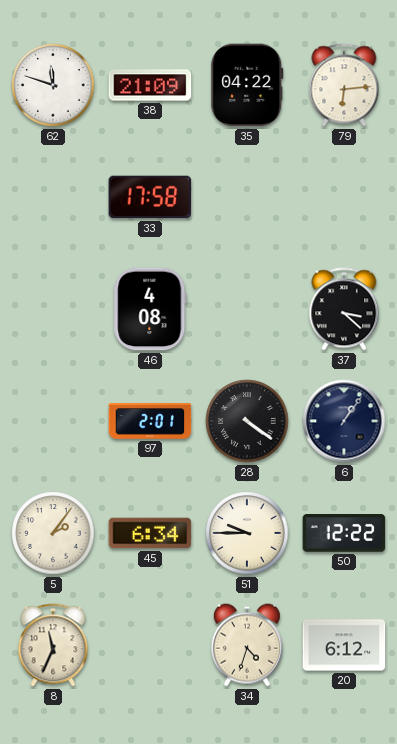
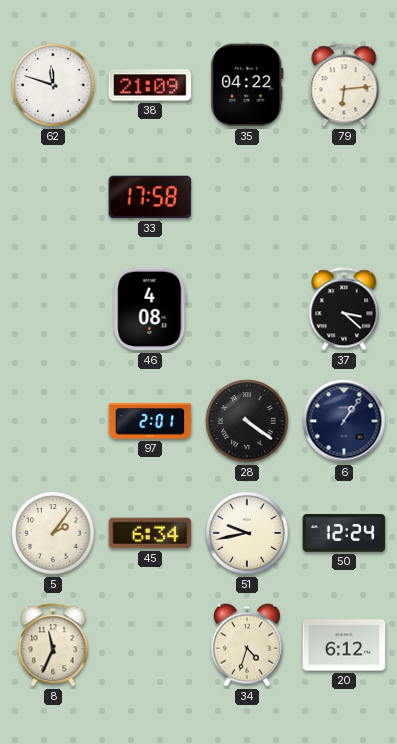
51: 9:45 -> 9:43
50: 12:22 -> 12:24
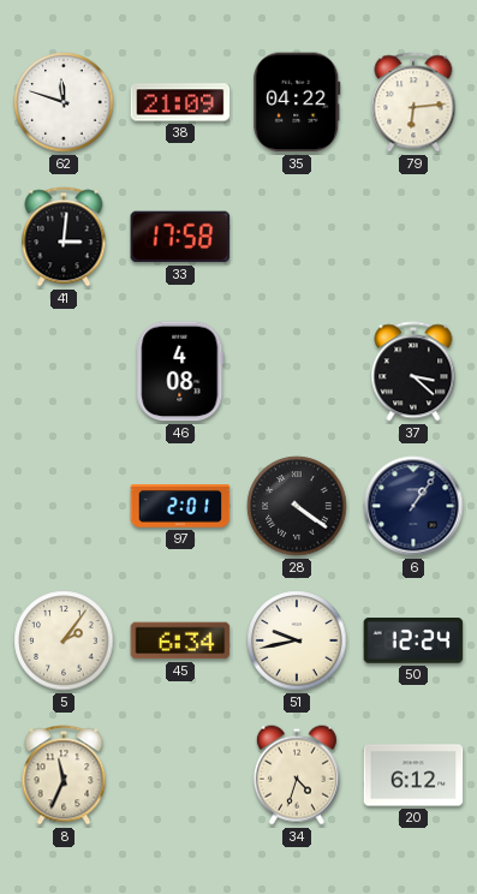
41: none -> 3:01
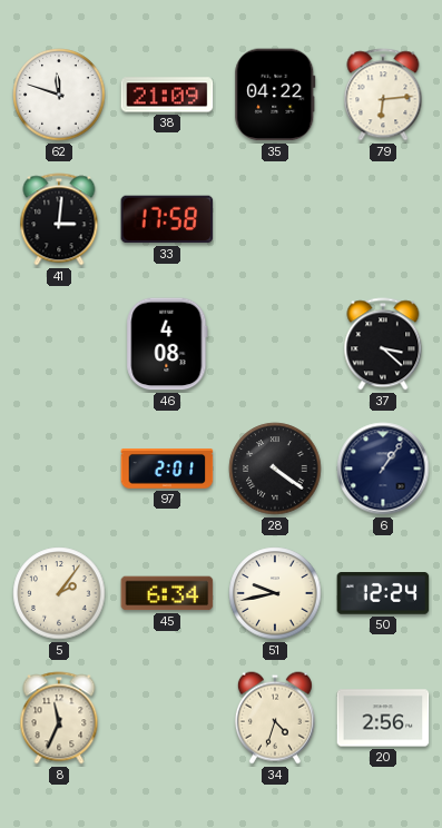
20: 6:12 -> 2:56
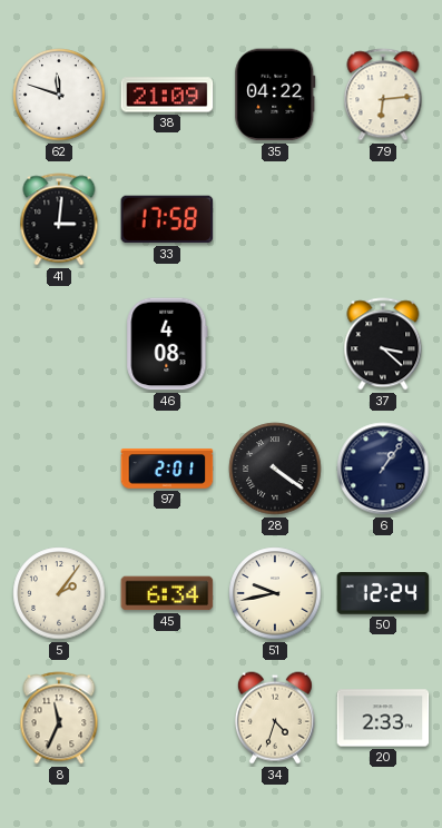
20: 2:56 -> 2:33
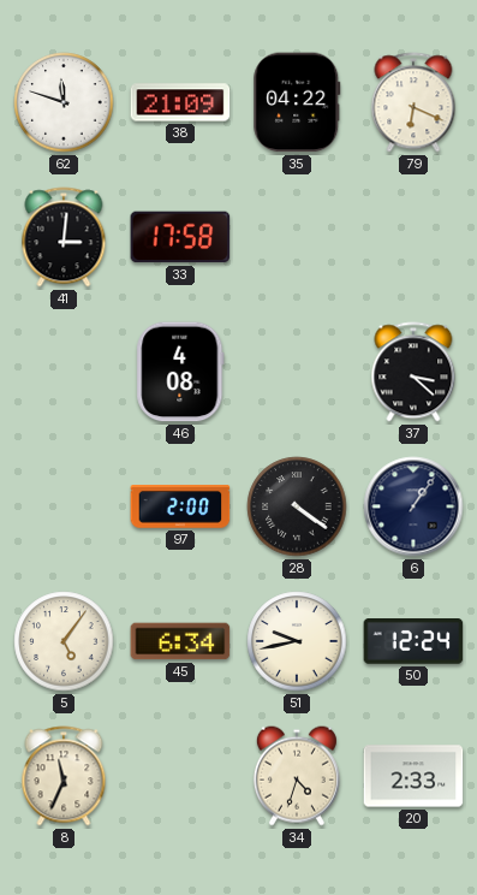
79: 6:14 -> 6:19
97: 2:01 -> 2:00
5: 2:06 -> 5:06
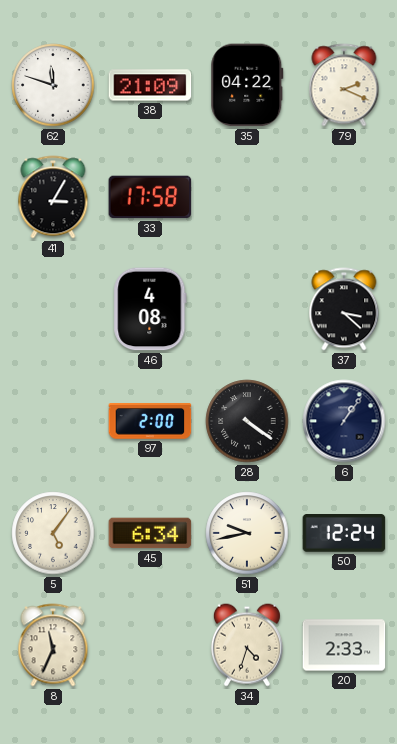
79: 6:19 -> 2:19
41: 3:01 -> 3:05
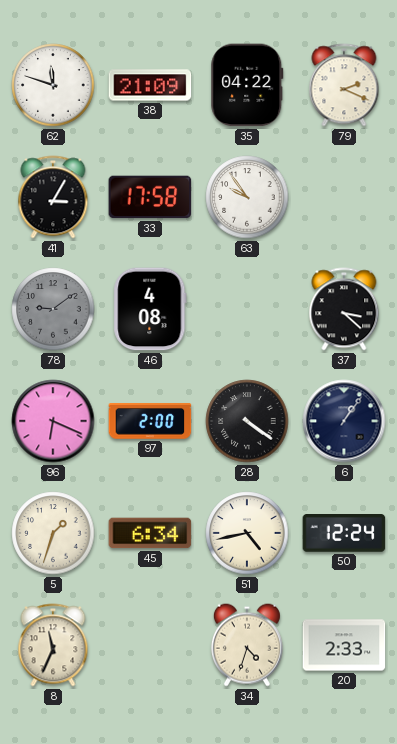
63: none -> 9:54
78: none -> 9:09
96: none -> 6:19
5: 5:06 -> 1:33
51: 9:43 -> 4:43
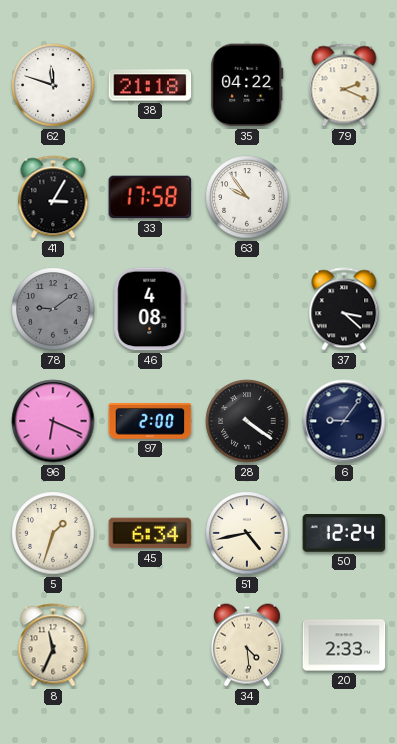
38: 21:09 -> 21:18
6: 1:06 -> 9:06
34: 4:33 -> 4:29
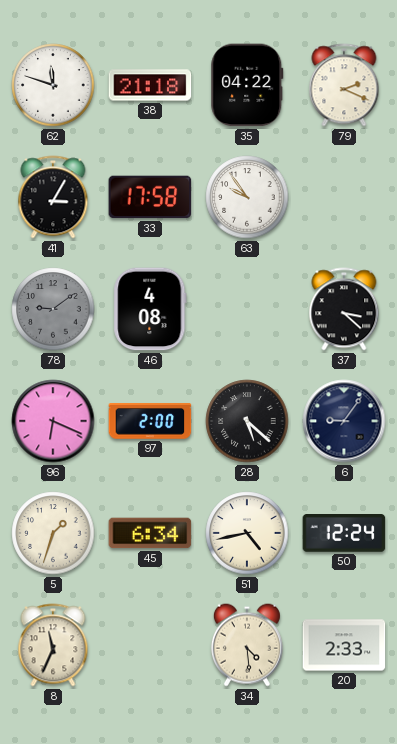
28: 4:21 -> 5:22
